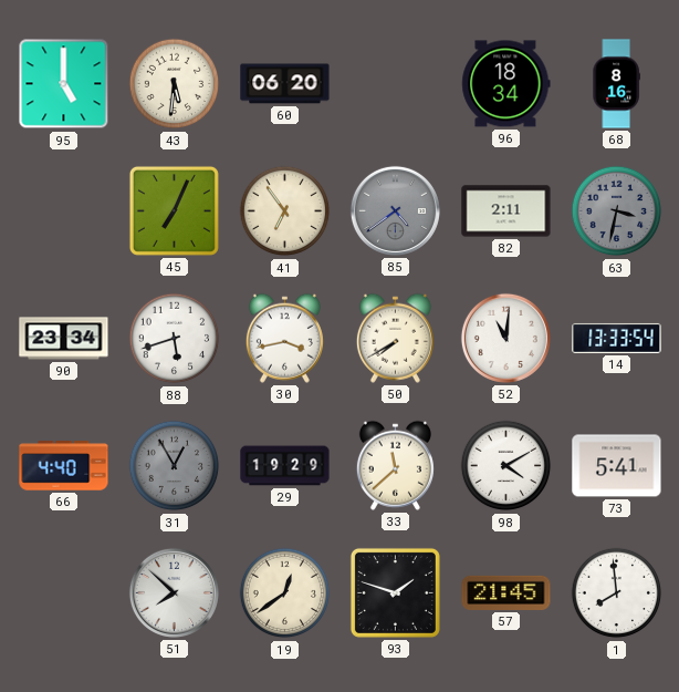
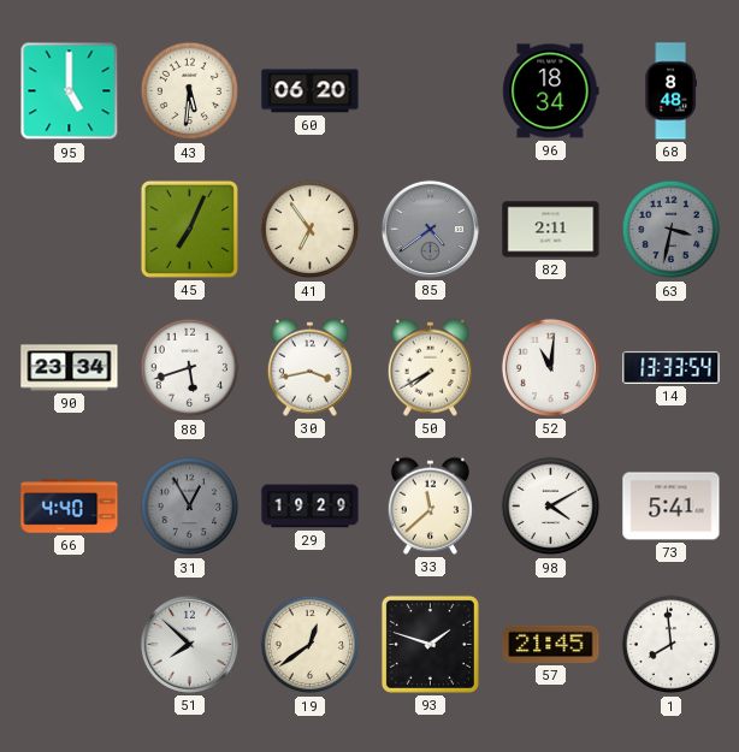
68: 8:16 -> 8:48
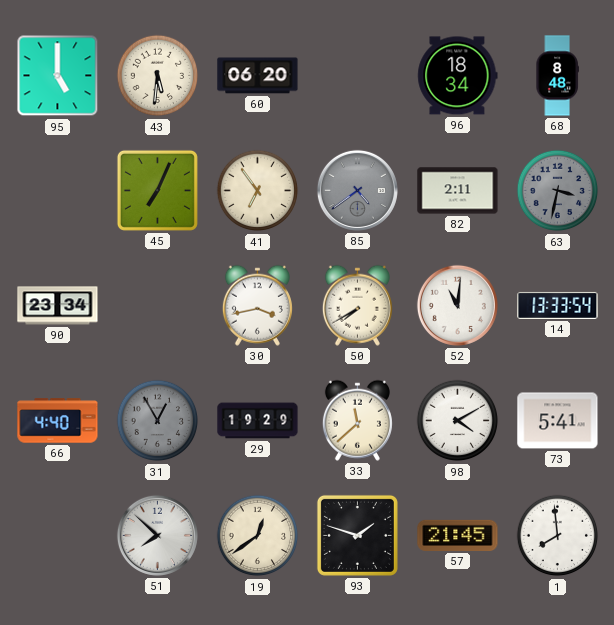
88: 5:42 -> none
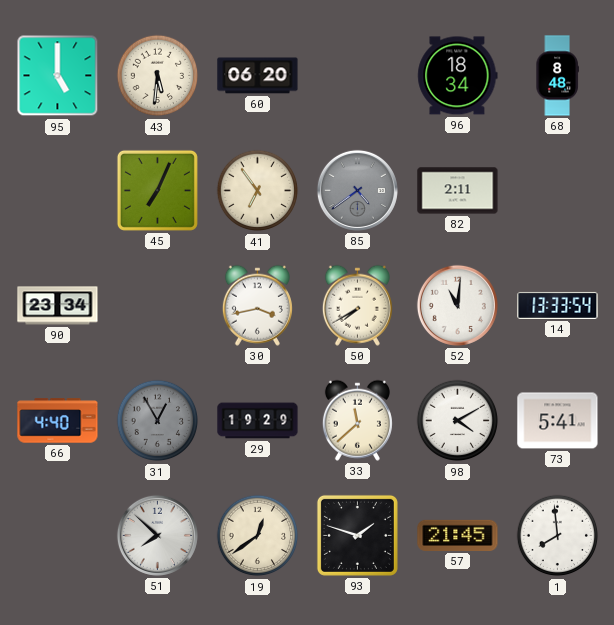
63: 3:32 -> none
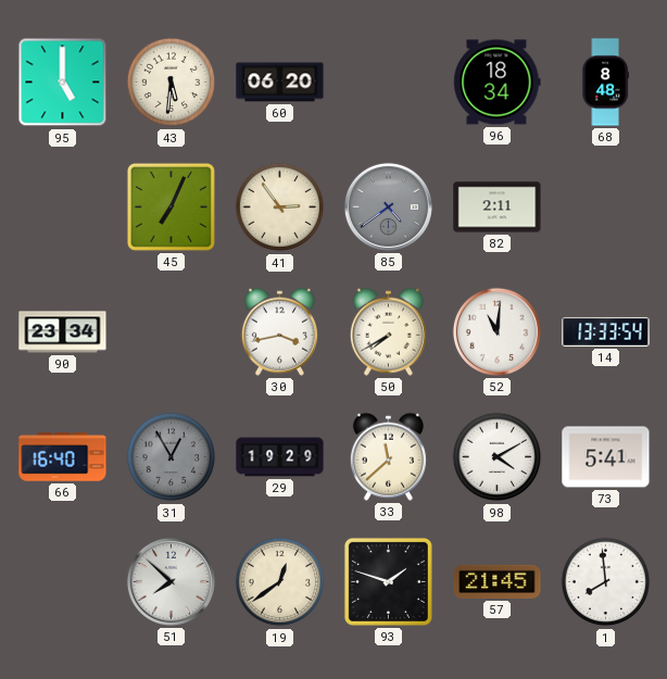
41: 6:54 -> 2:54
66: 4:40 -> 16:40
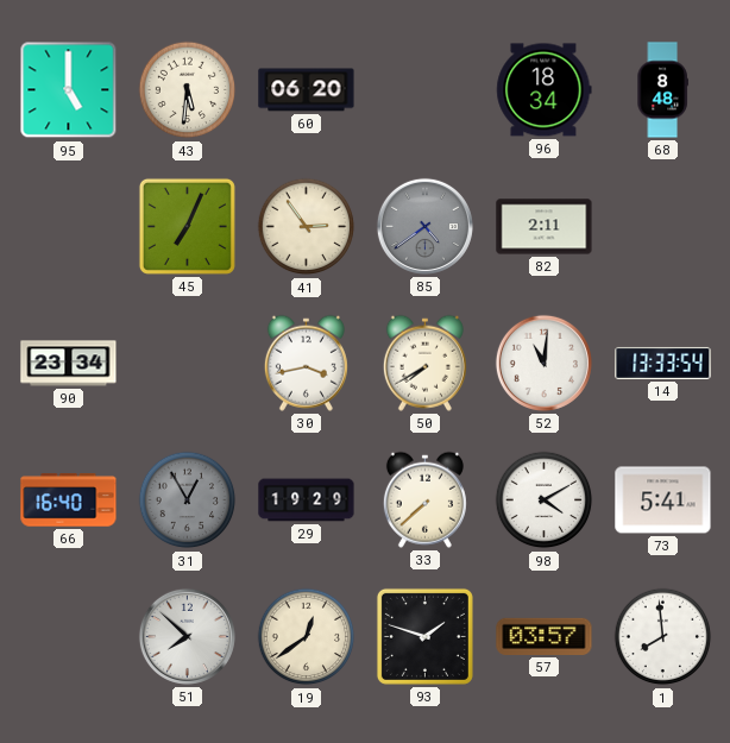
33: 11:38 -> 7:38
57: 21:45 -> 03:57
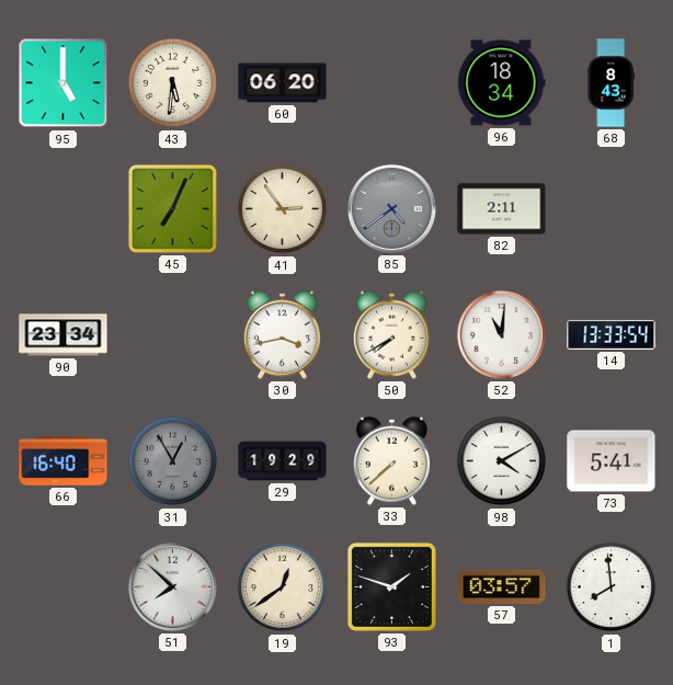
68: 8:48 -> 8:43
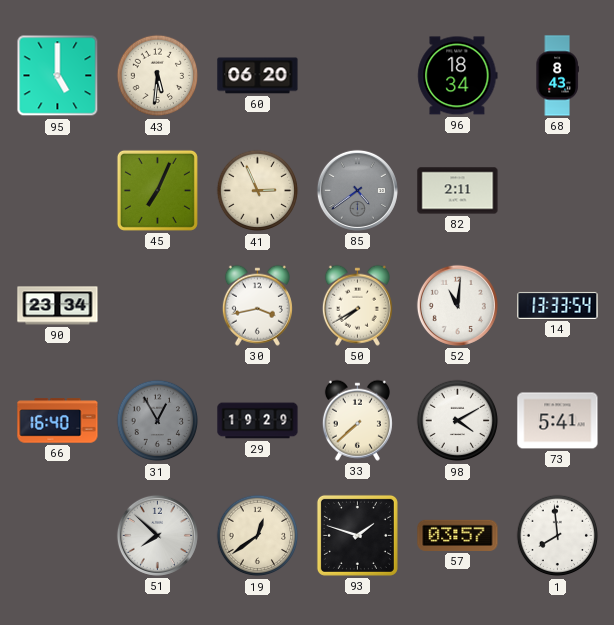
41: 2:54 -> 2:56
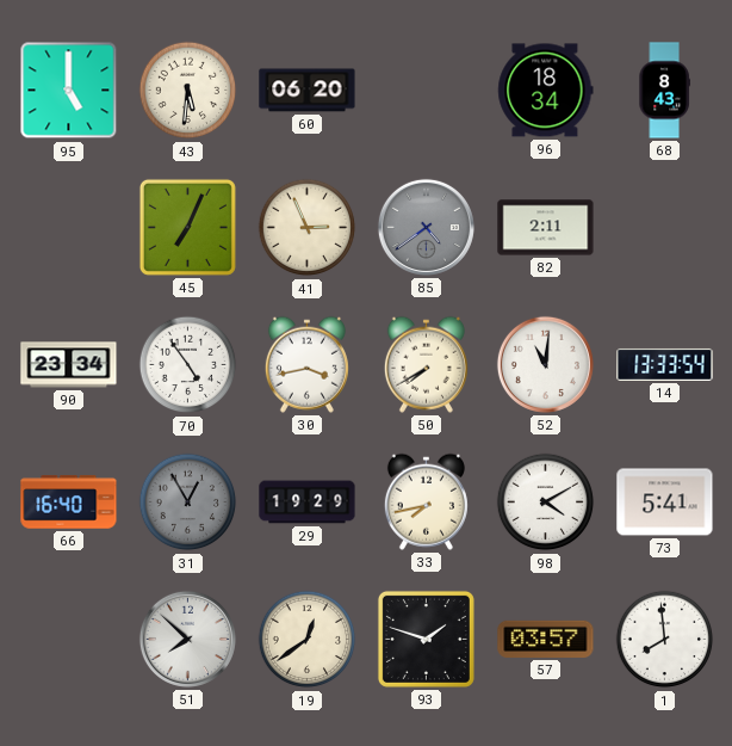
70: none -> 4:54
33: 7:38 -> 7:43
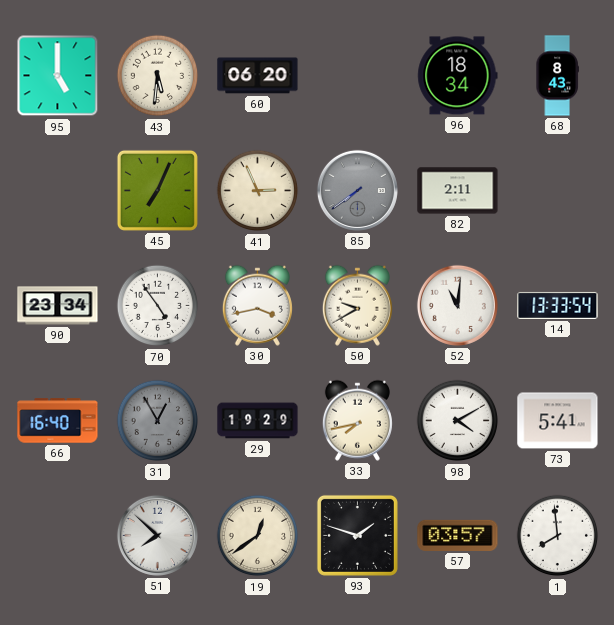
85: 4:39 -> 7:39
50: 7:40 -> 9:40
